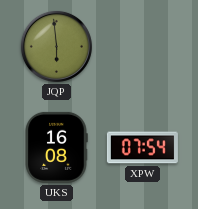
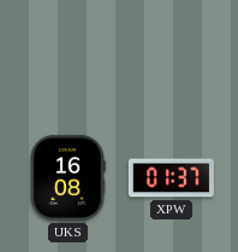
JQP: 5:59 -> none
XPW: 07:54 -> 01:37
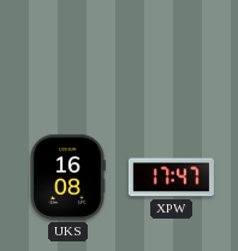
XPW: 01:37 -> 17:47
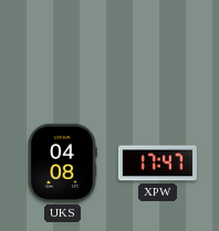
UKS: 16:08 -> 04:08
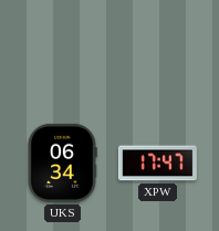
UKS: 04:08 -> 06:34
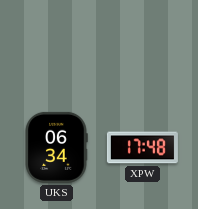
XPW: 17:47 -> 17:48
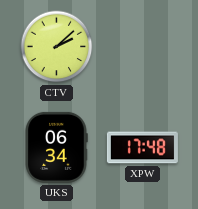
CTV: none -> 2:08
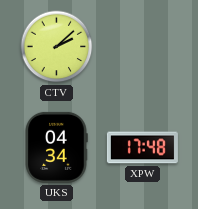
UKS: 06:34 -> 04:34
